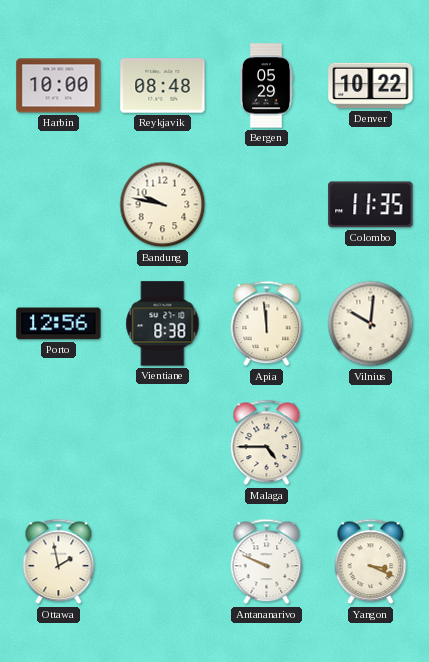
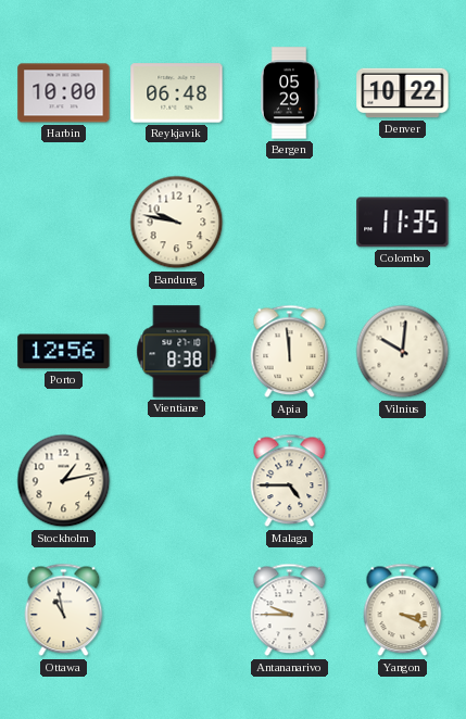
Reykjavik: 08:48 -> 06:48
Stockholm: none -> 1:13
Ottawa: 1:58 -> 10:58
Antananarivo: 9:49 -> 9:45
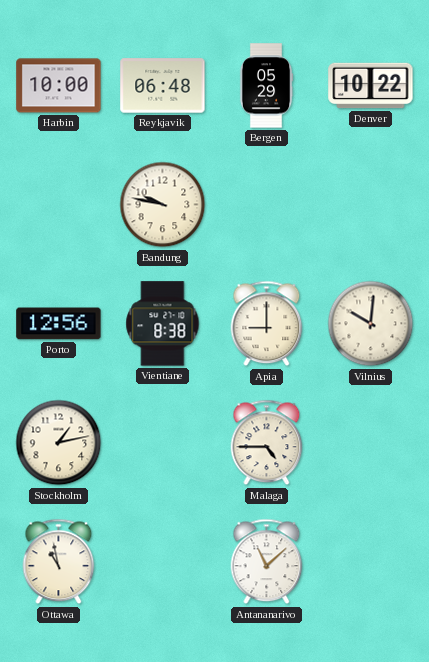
Colombo: 11:35 -> none
Apia: 11:59 -> 9:00
Antananarivo: 9:45 -> 11:08
Yangon: 3:19 -> none
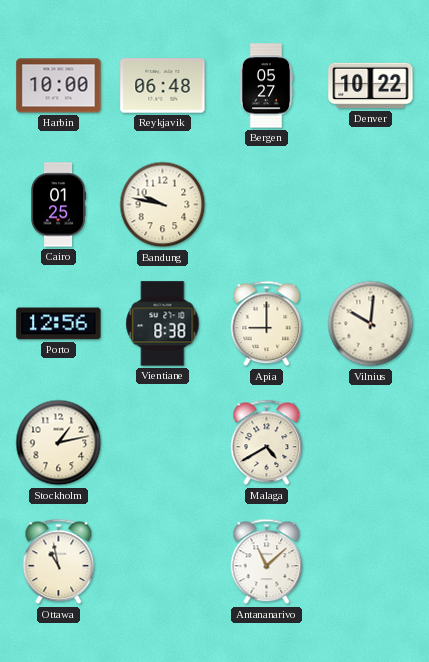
Bergen: 05:29 -> 05:27
Cairo: none -> 01:25
Malaga: 4:45 -> 4:40
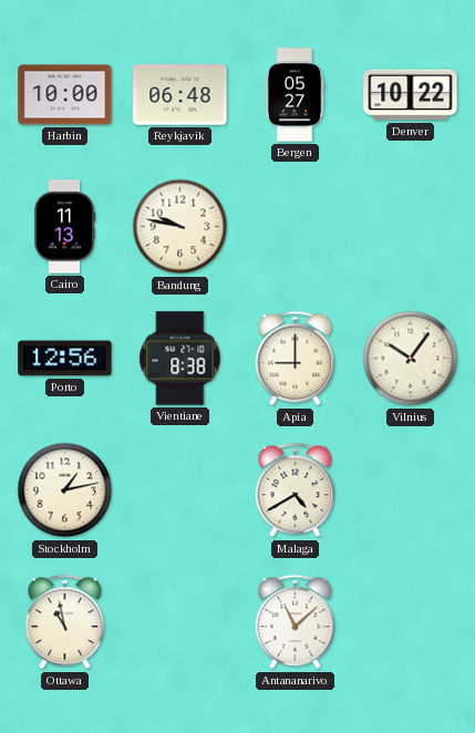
Cairo: 01:25 -> 11:13
Vilnius: 10:01 -> 10:06
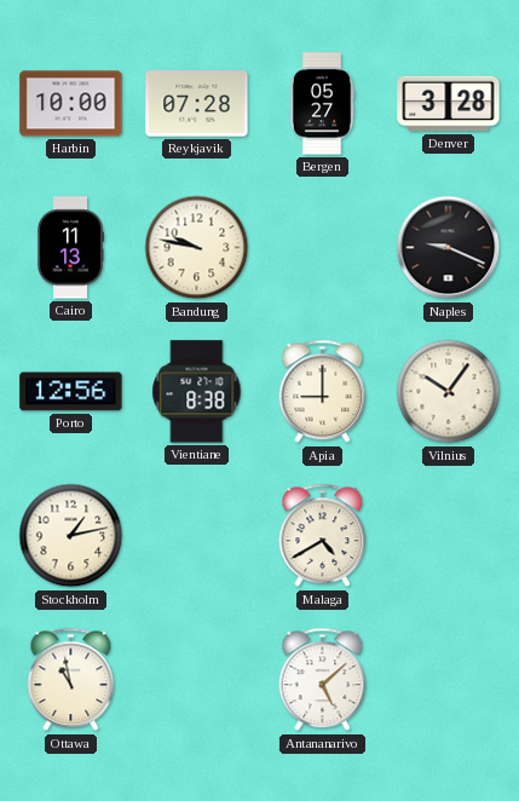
Reykjavik: 06:48 -> 07:28
Denver: 10:22 -> 3:28
Naples: none -> 9:19
Antananarivo: 11:08 -> 5:08
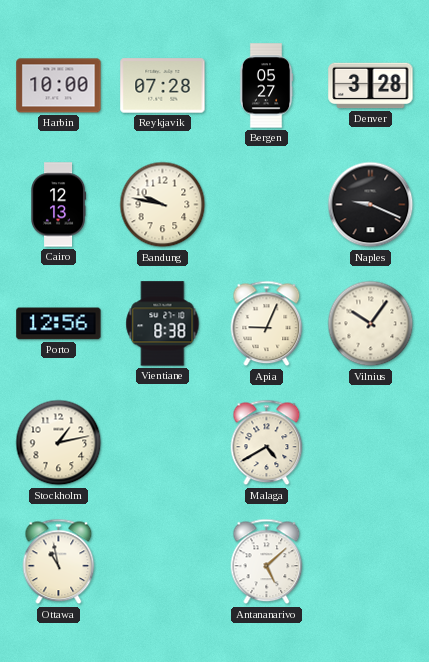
Cairo: 11:13 -> 12:13
Apia: 9:00 -> 9:04
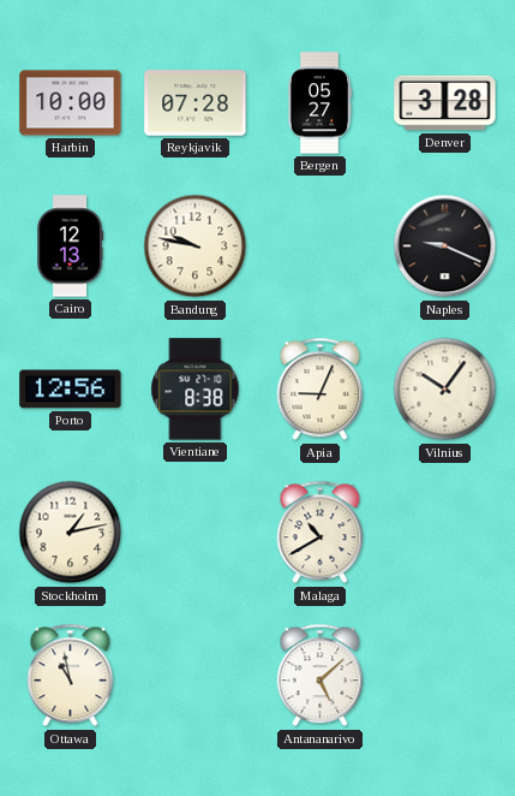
Malaga: 4:40 -> 10:40
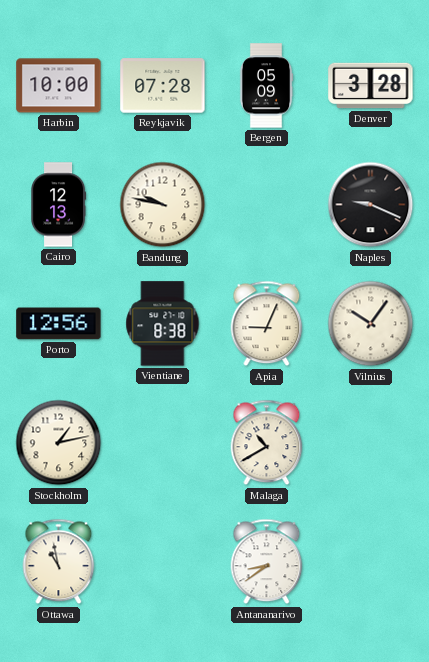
Bergen: 05:27 -> 05:09
Antananarivo: 5:08 -> 8:39
